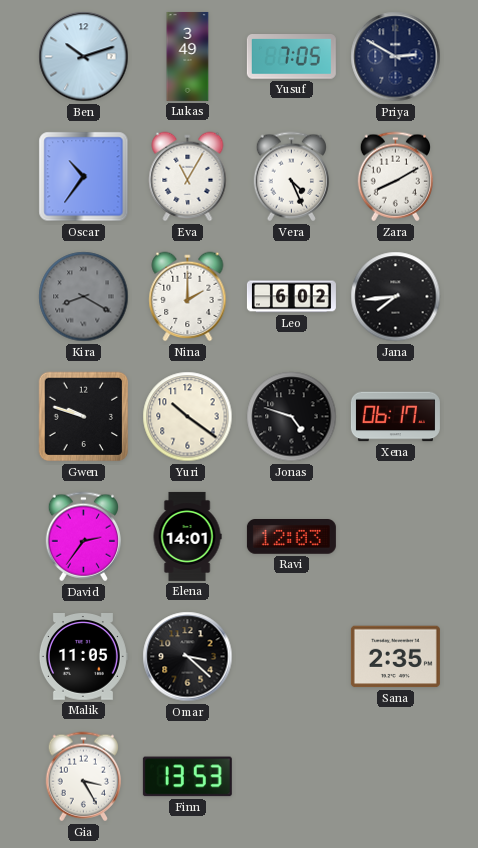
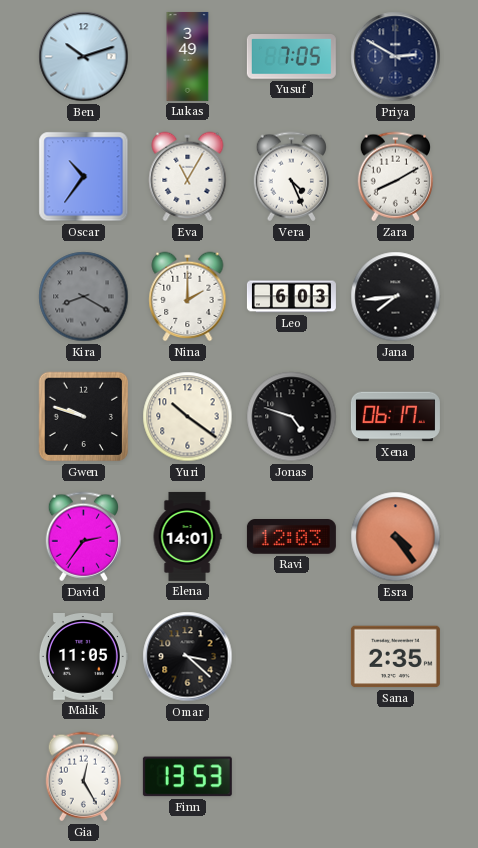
Leo: 6:02 -> 6:03
Esra: none -> 4:24
Gia: 3:25 -> 12:25
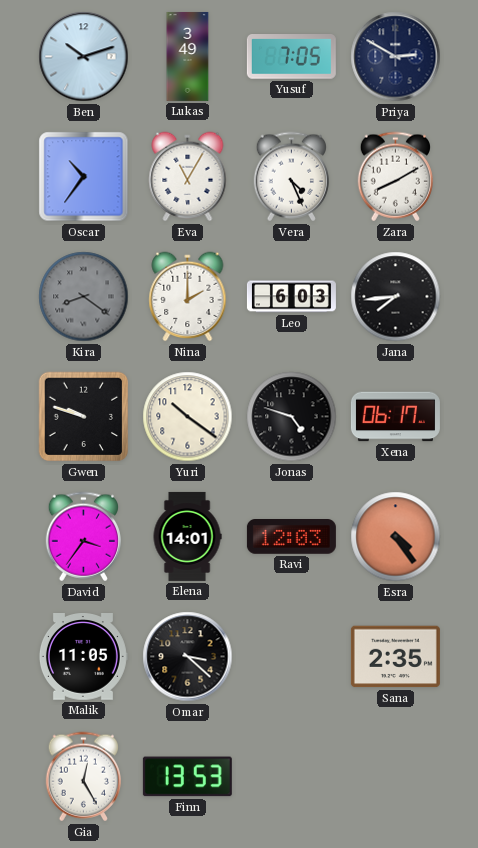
Kira: 8:20 -> 8:21
David: 2:36 -> 3:36
